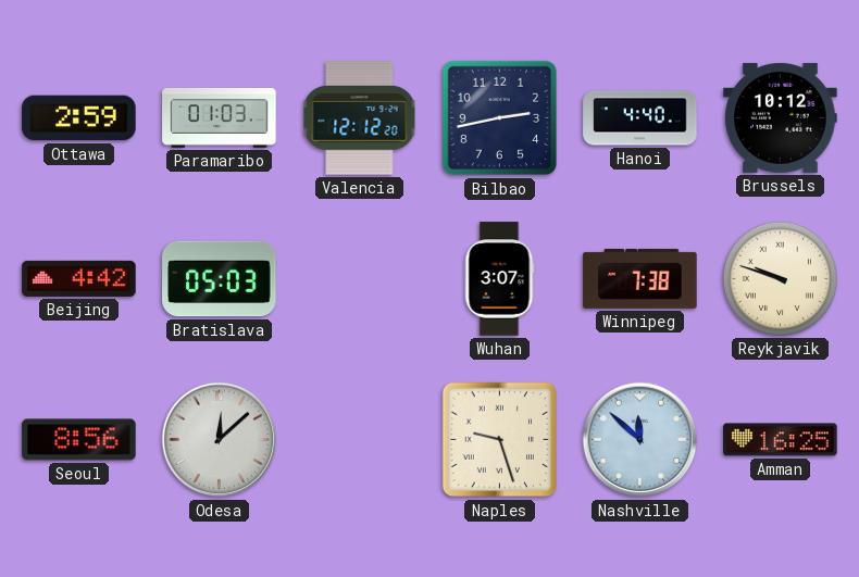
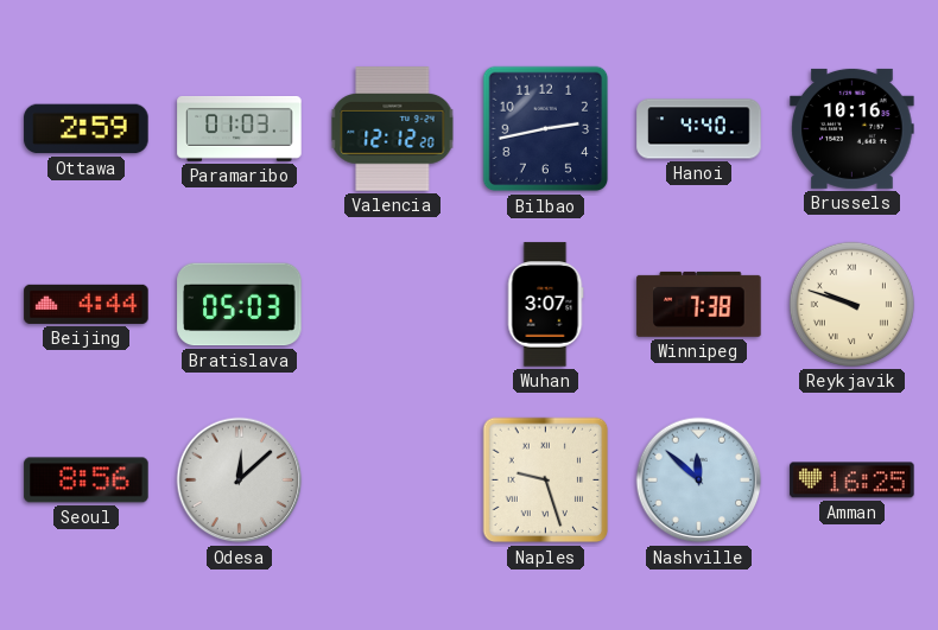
Brussels: 10:12 -> 10:16
Beijing: 4:42 -> 4:44
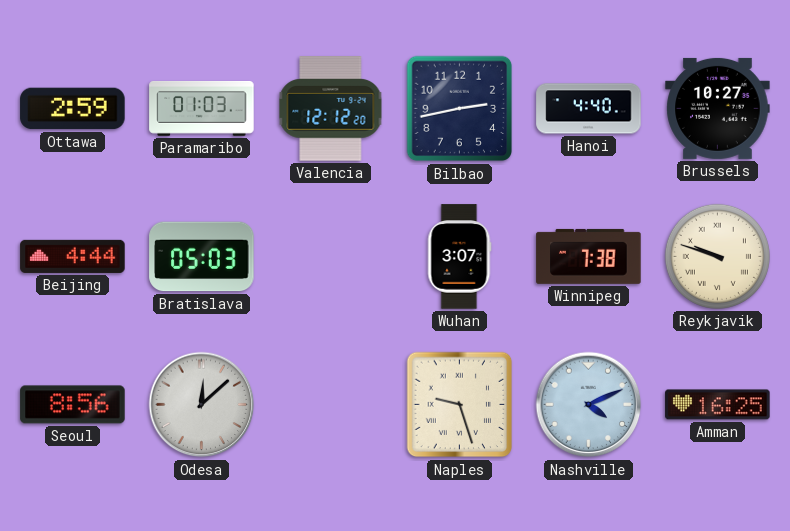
Brussels: 10:16 -> 10:27
Nashville: 11:52 -> 4:11
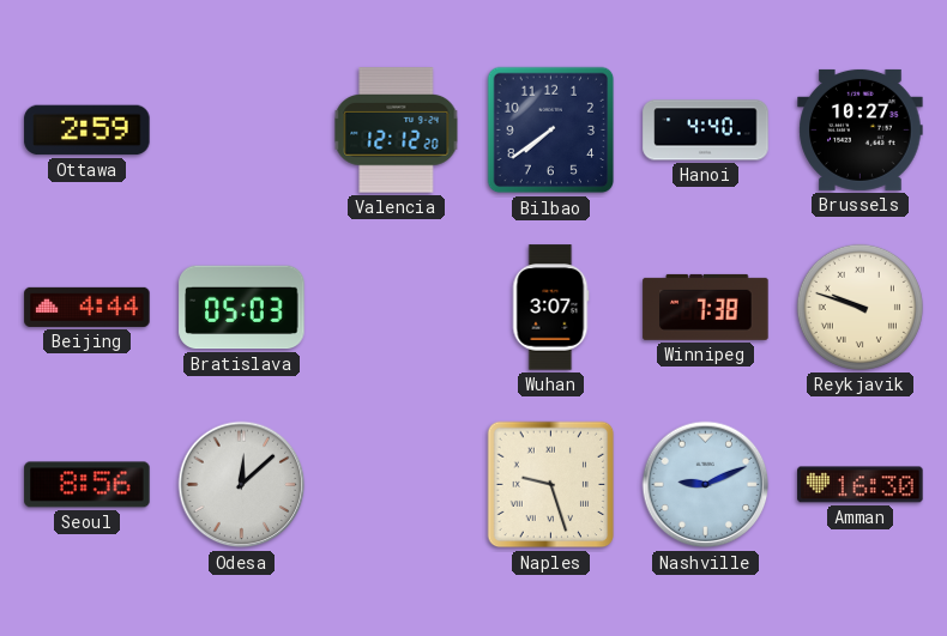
Paramaribo: 01:03 -> none
Bilbao: 2:43 -> 7:39
Nashville: 4:11 -> 9:11
Amman: 16:25 -> 16:30
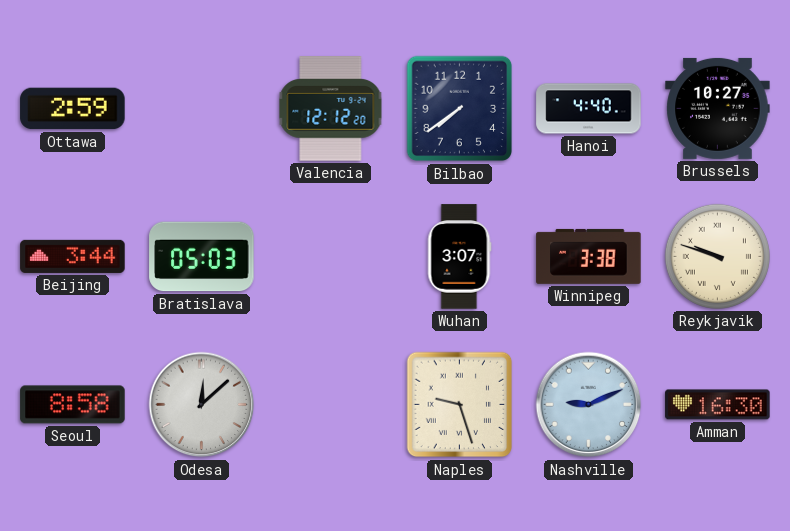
Beijing: 4:44 -> 3:44
Winnipeg: 7:38 -> 3:38
Seoul: 8:56 -> 8:58
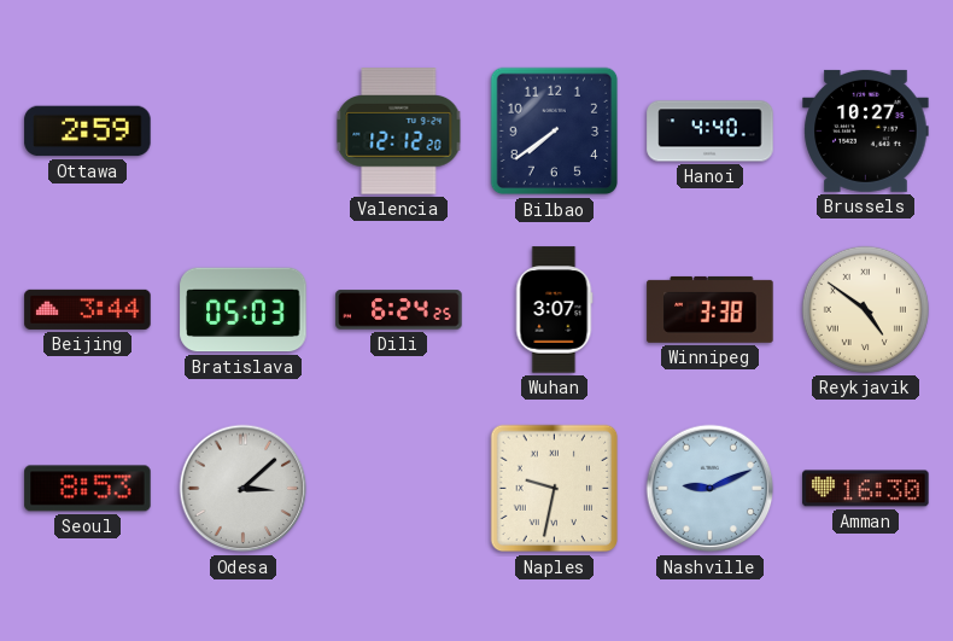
Dili: none -> 6:24
Reykjavik: 9:48 -> 4:51
Seoul: 8:58 -> 8:53
Odesa: 12:08 -> 3:08
Naples: 9:27 -> 9:32
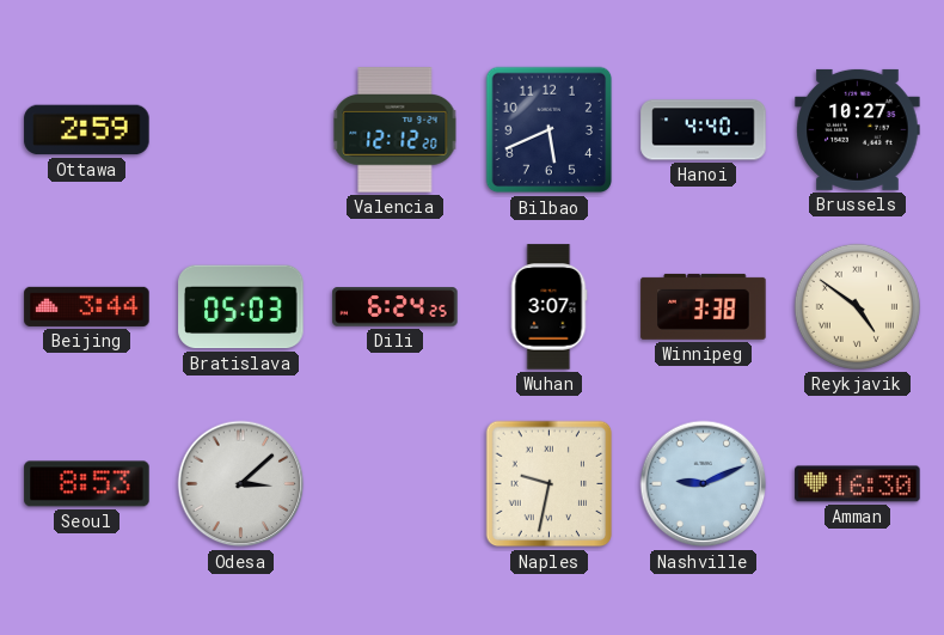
Bilbao: 7:39 -> 5:41
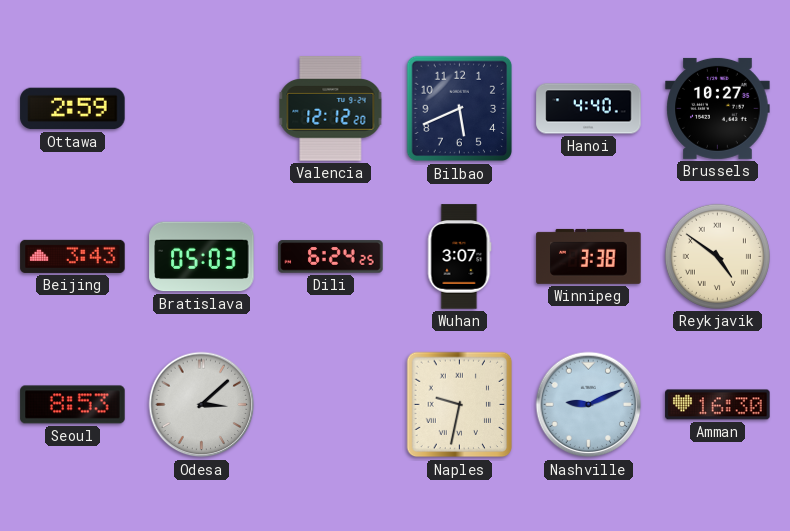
Beijing: 3:44 -> 3:43
